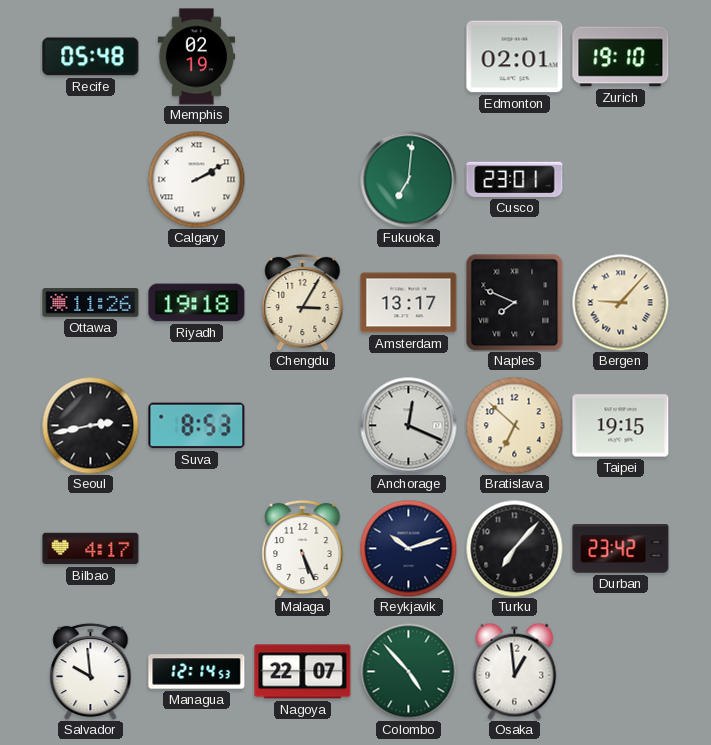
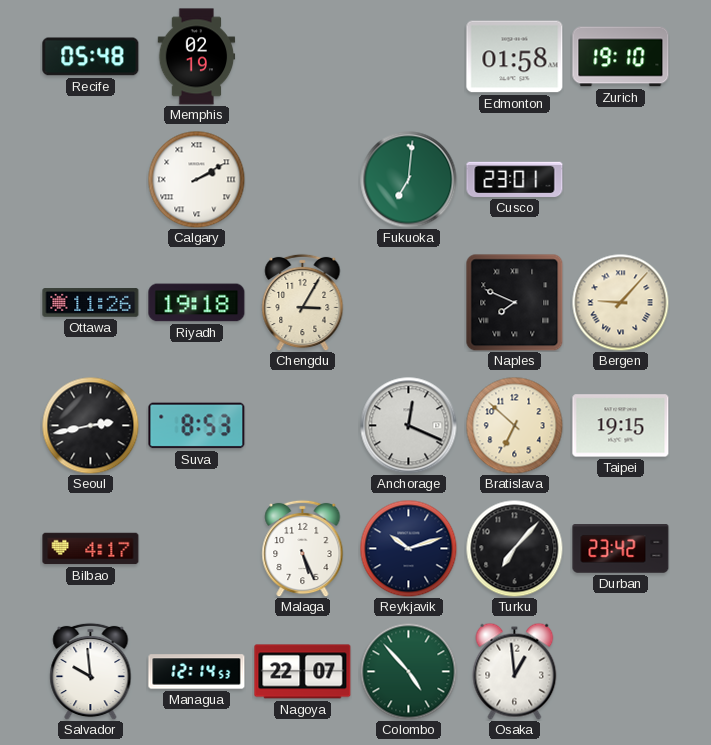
Edmonton: 02:01 -> 01:58
Amsterdam: 13:17 -> none
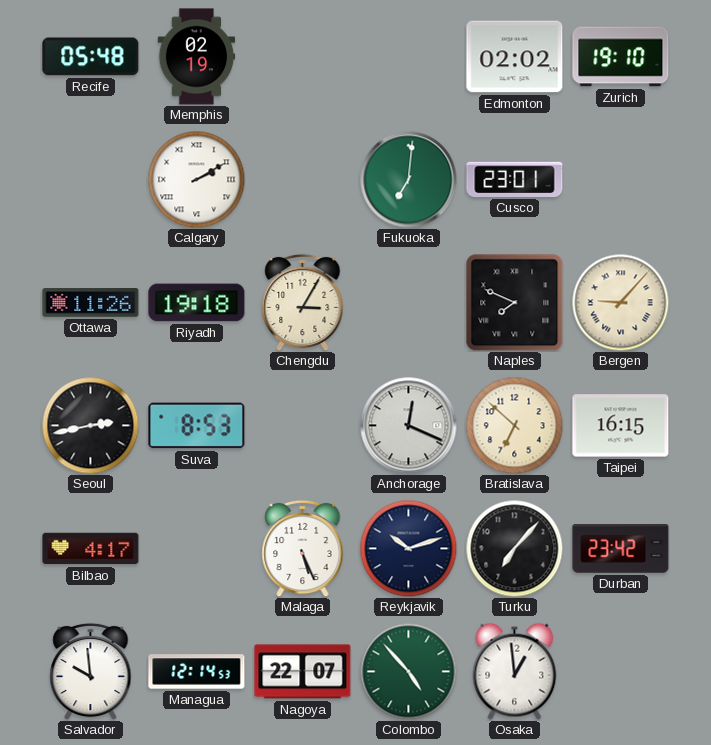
Edmonton: 01:58 -> 02:02
Taipei: 19:15 -> 16:15
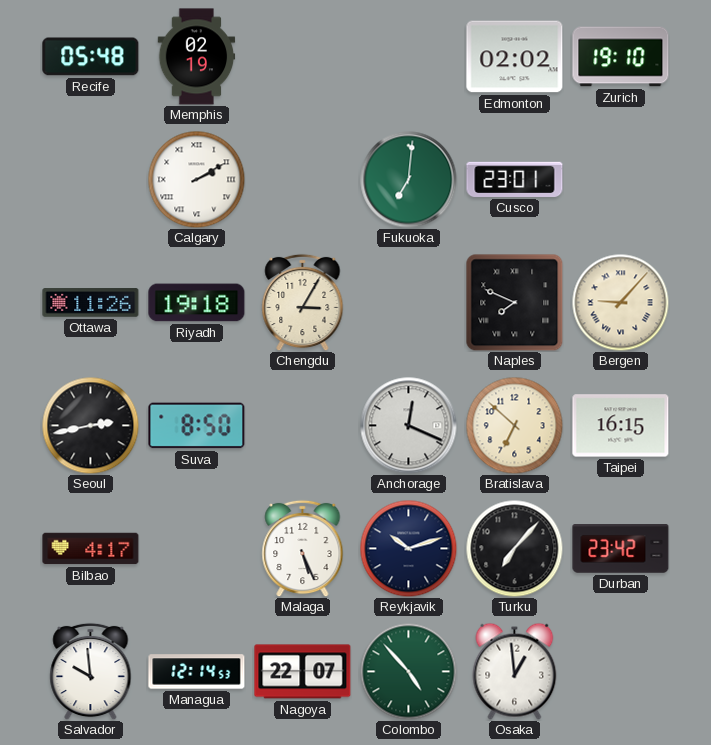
Suva: 8:53 -> 8:50
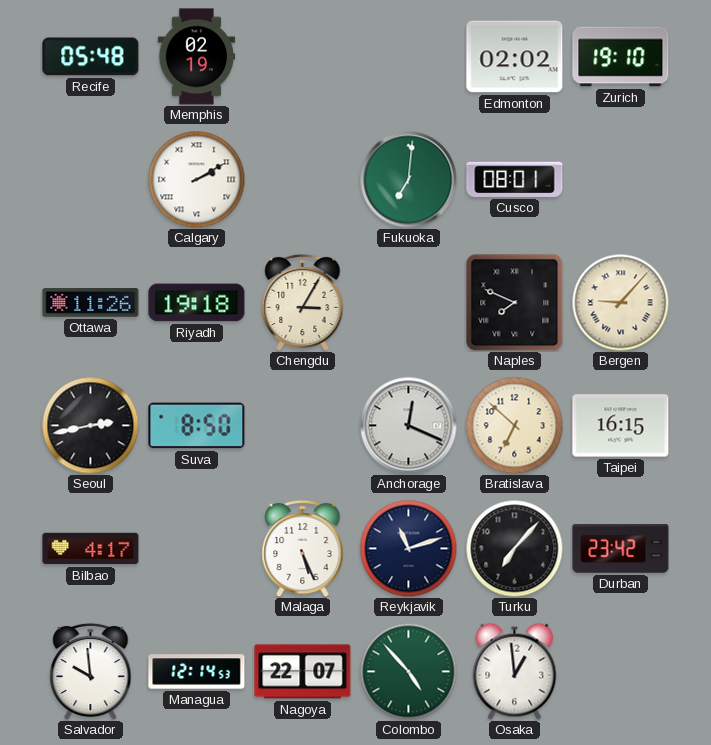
Cusco: 23:01 -> 08:01
Reykjavik: 10:12 -> 11:12
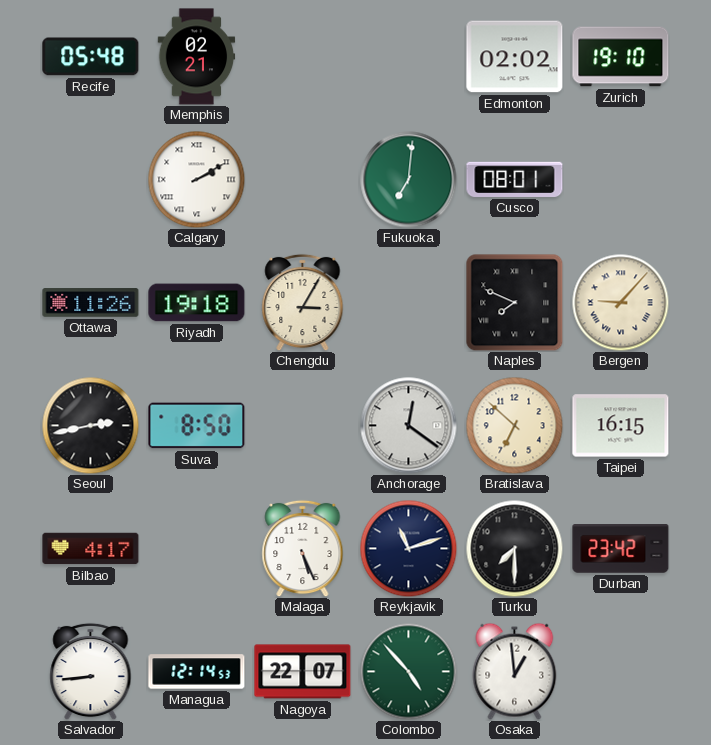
Memphis: 02:19 -> 02:21
Anchorage: 12:19 -> 12:21
Turku: 7:07 -> 7:30
Salvador: 9:59 -> 8:44
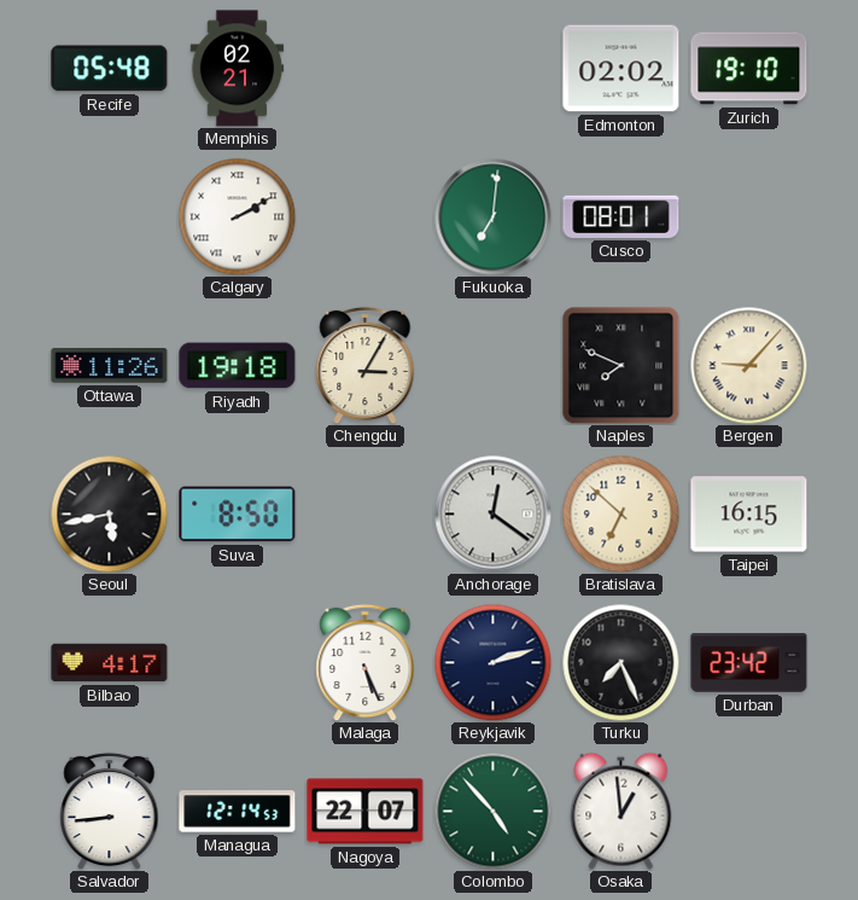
Seoul: 2:43 -> 5:43
Reykjavik: 11:12 -> 2:12
Turku: 7:30 -> 7:26
